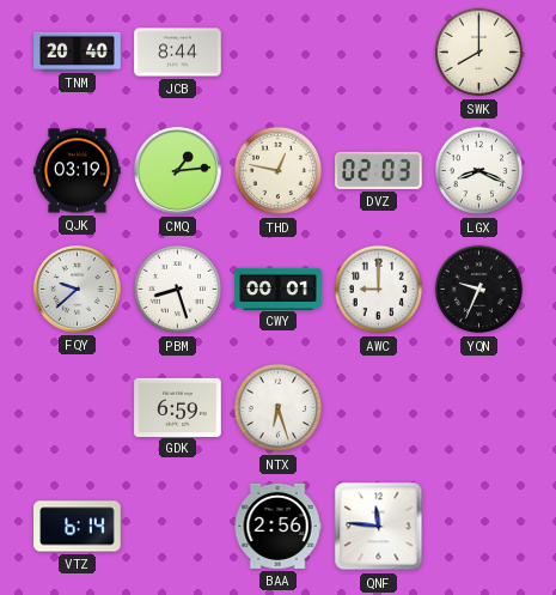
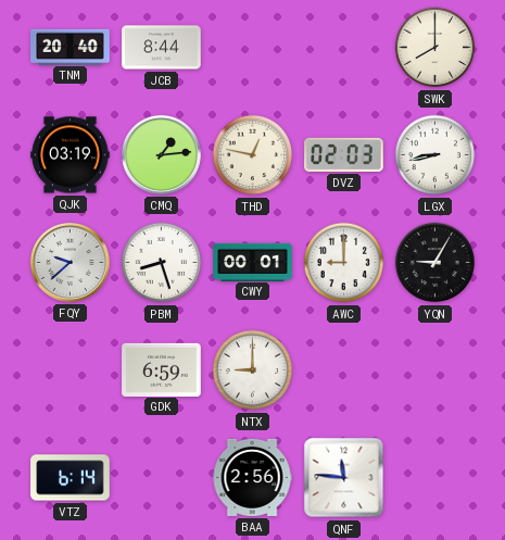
LGX: 8:19 -> 8:43
YQN: 9:34 -> 9:05
NTX: 6:27 -> 9:00
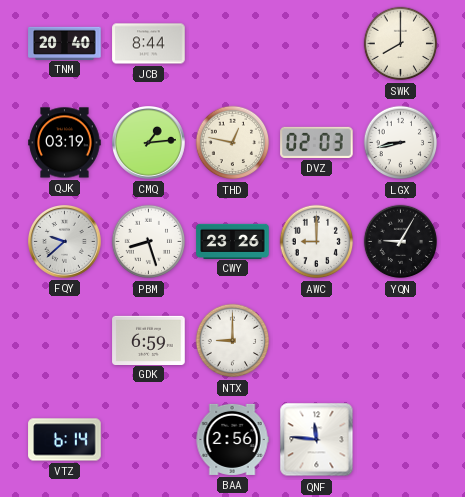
CWY: 00:01 -> 23:26
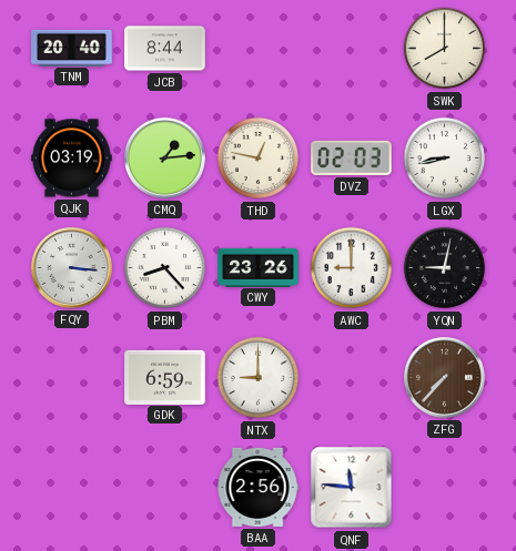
FQY: 9:38 -> 3:16
PBM: 8:27 -> 8:23
YQN: 9:05 -> 9:02
ZFG: none -> 7:37
VTZ: 6:14 -> none
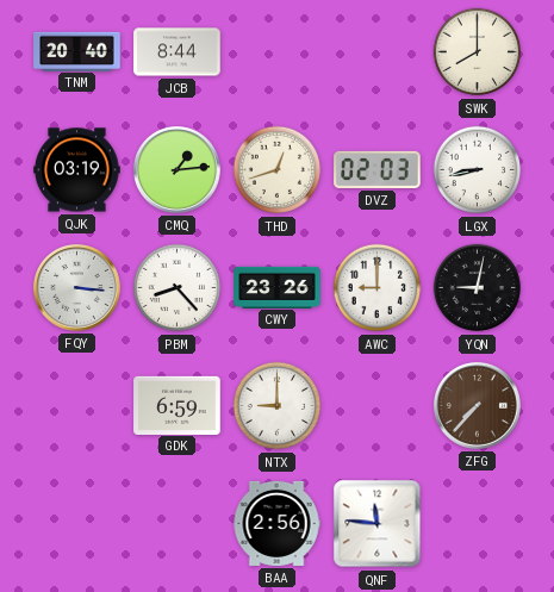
THD: 12:47 -> 12:42
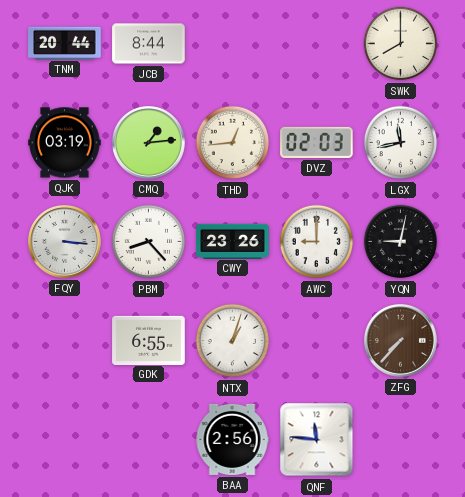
TNM: 20:40 -> 20:44
THD: 12:42 -> 12:44
LGX: 8:43 -> 11:43
GDK: 6:59 -> 6:55
NTX: 9:00 -> 1:03
